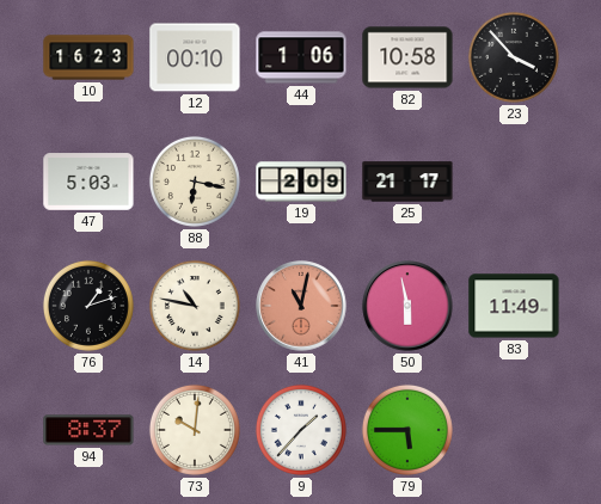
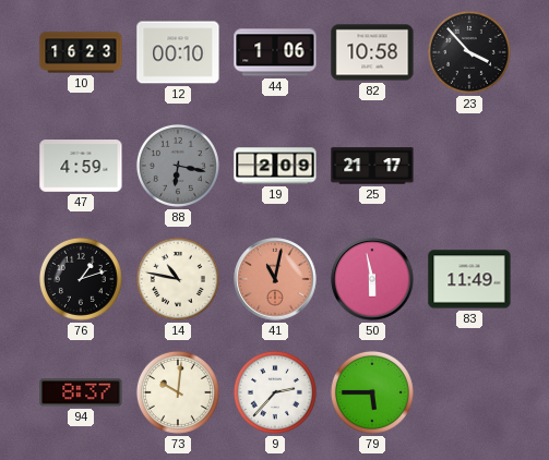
47: 5:03 -> 4:59
88 dial: cream -> grey
9: 1:37 -> 2:37
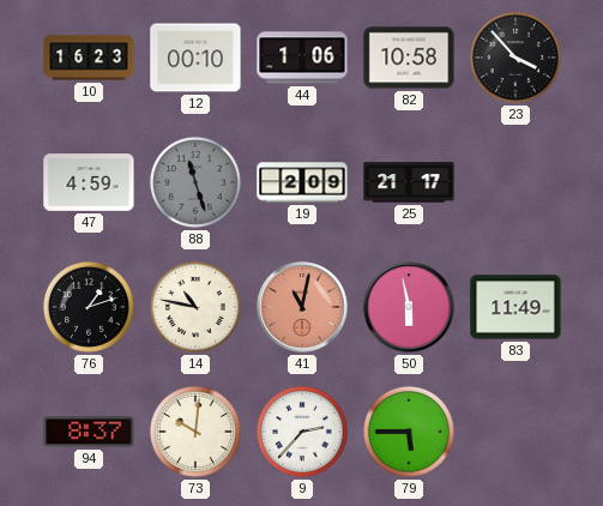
88: 6:17 -> 11:27
